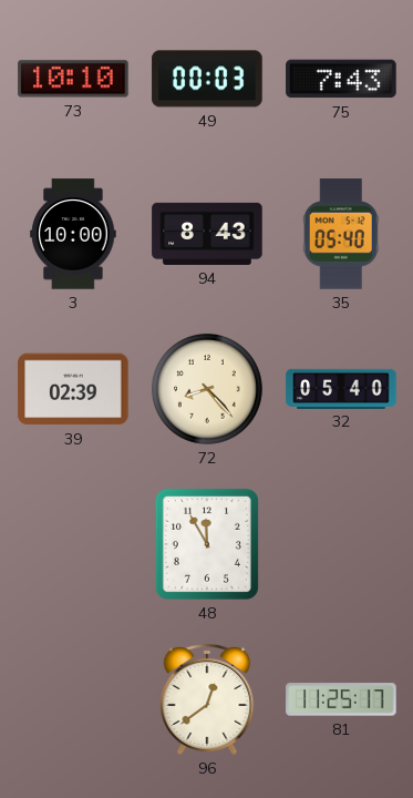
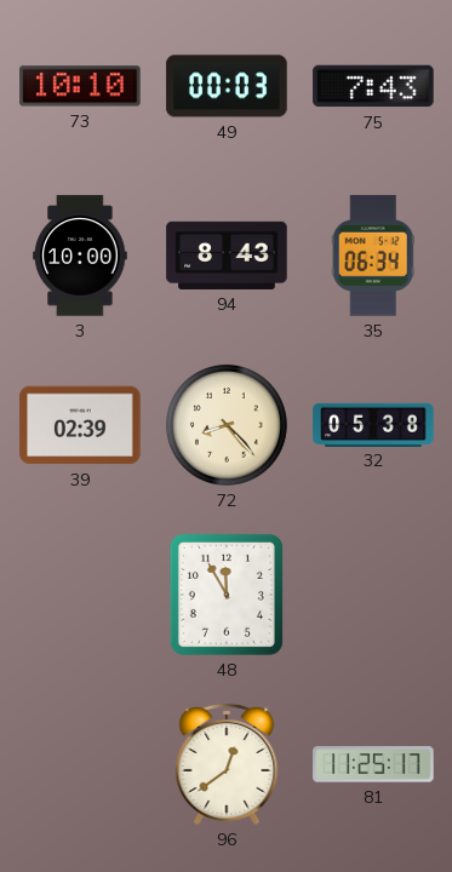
35: 05:40 -> 06:34
32: 05:40 -> 05:38
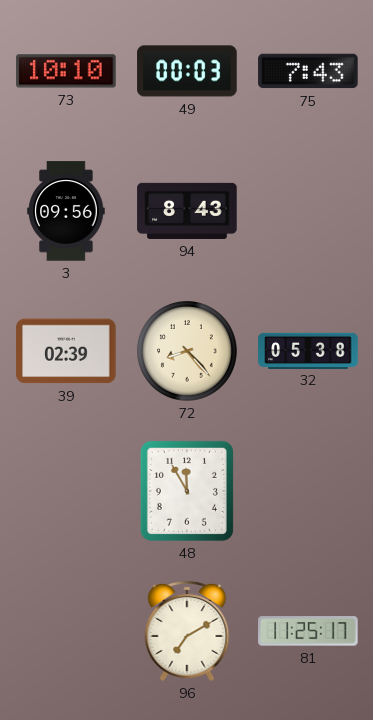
3: 10:00 -> 09:56
35: 06:34 -> none
96: 12:39 -> 7:10
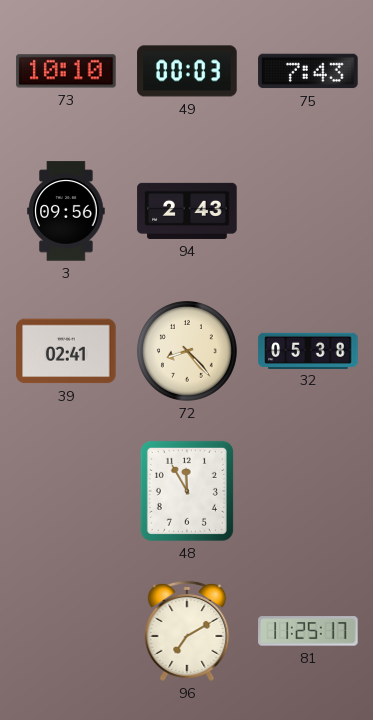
94: 8:43 -> 2:43
39: 02:39 -> 02:41
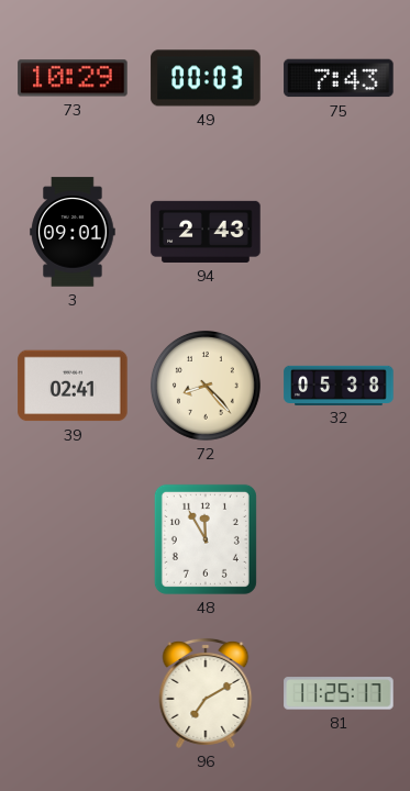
73: 10:10 -> 10:29
3: 09:56 -> 09:01
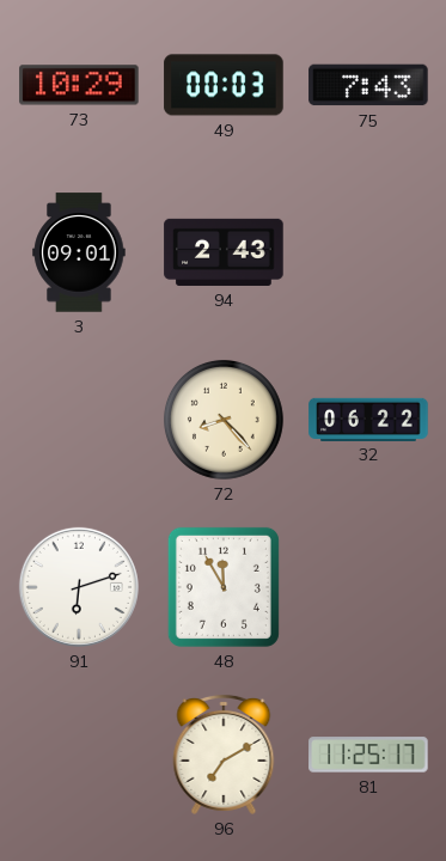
39: 02:41 -> none
32: 05:38 -> 06:22
91: none -> 6:12
